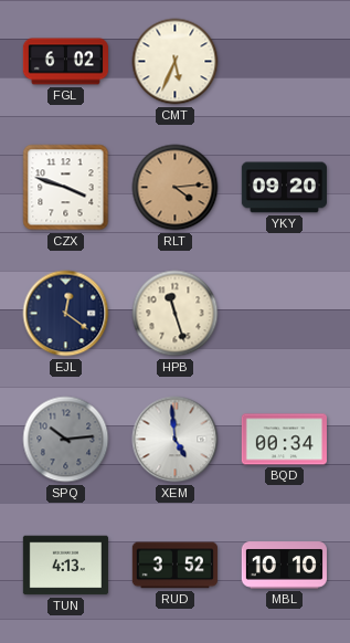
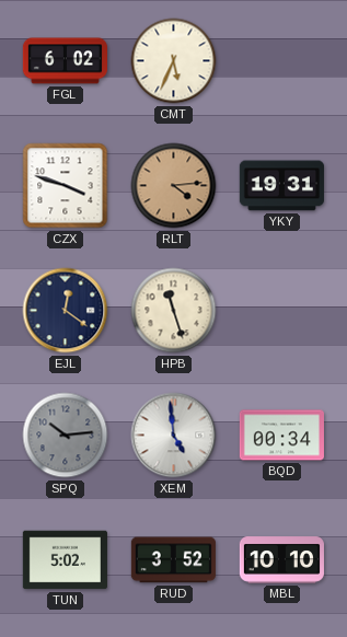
YKY: 09:20 -> 19:31
TUN: 4:13 -> 5:02
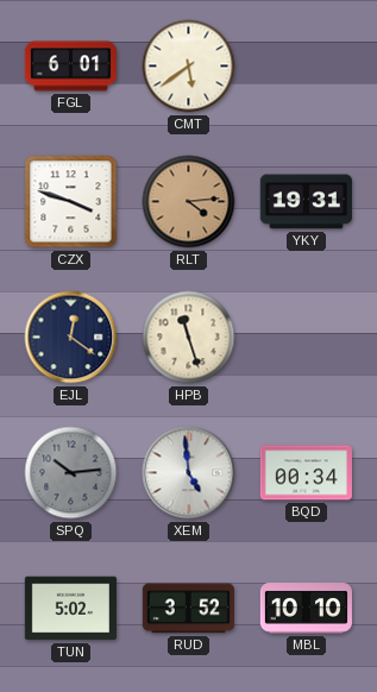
FGL: 6:02 -> 6:01
CMT: 5:34 -> 5:39
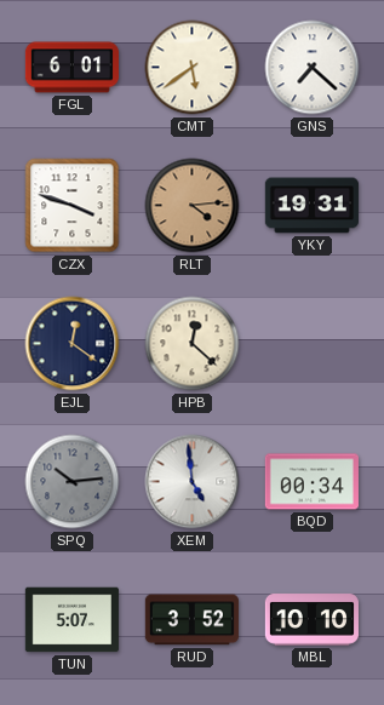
GNS: none -> 7:22
HPB: 11:27 -> 12:22
TUN: 5:02 -> 5:07
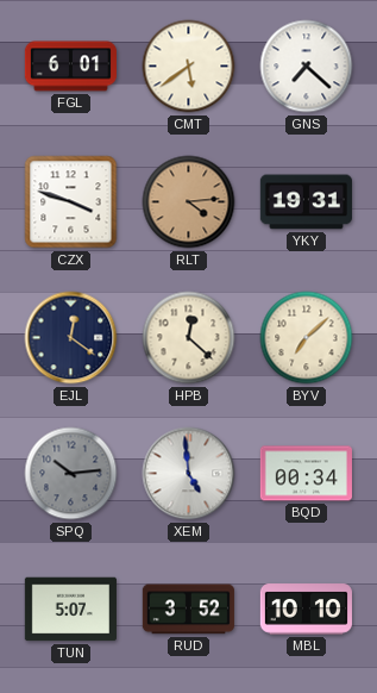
BYV: none -> 7:08
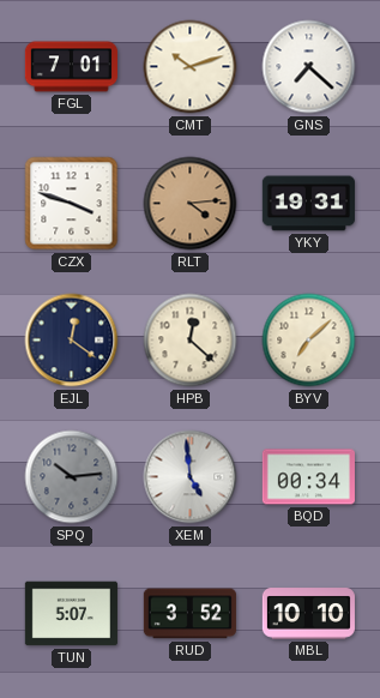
FGL: 6:01 -> 7:01
CMT: 5:39 -> 10:12
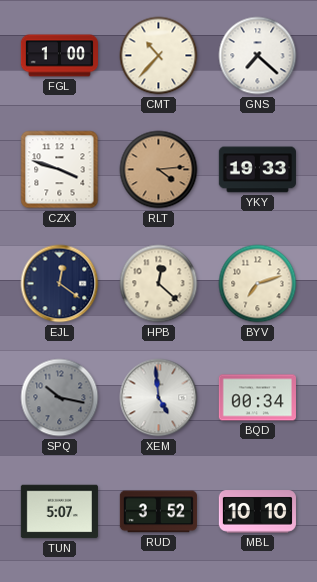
FGL: 7:01 -> 1:00
CMT: 10:12 -> 10:37
YKY: 19:31 -> 19:33
BYV: 7:08 -> 7:12
SPQ: 10:14 -> 10:17
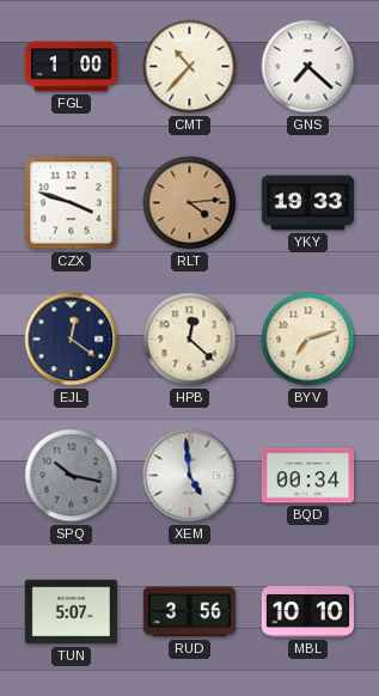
RUD: 3:52 -> 3:56
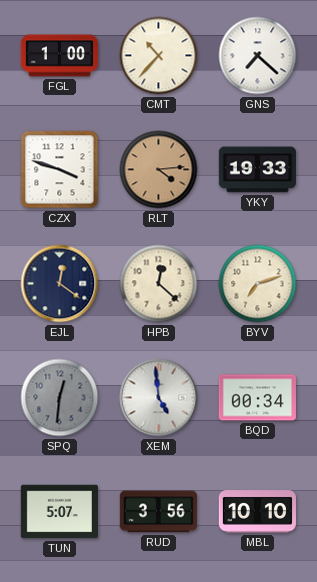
SPQ: 10:17 -> 12:31
